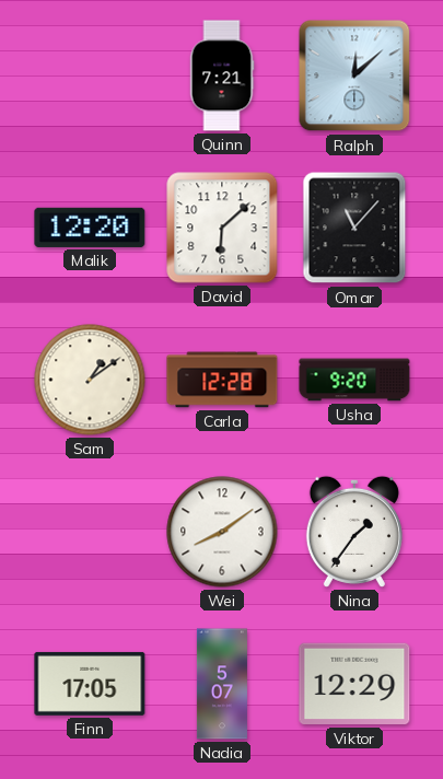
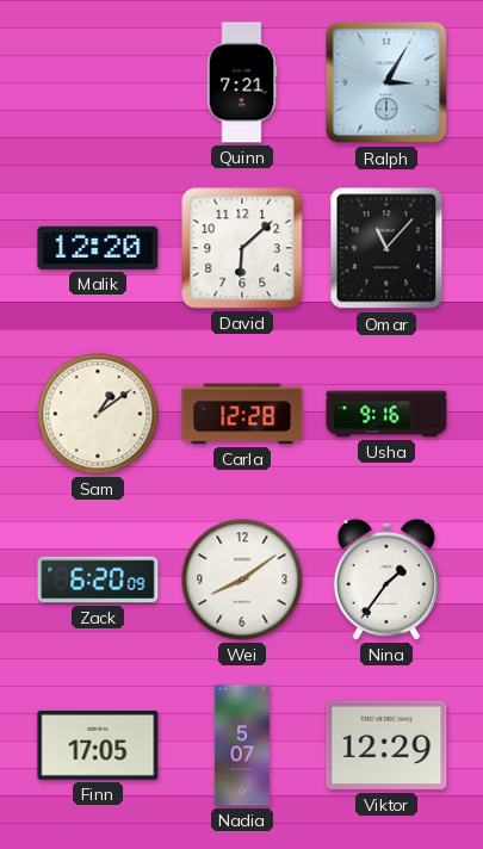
Ralph: 12:08 -> 3:05
Usha: 9:20 -> 9:16
Zack: none -> 6:20
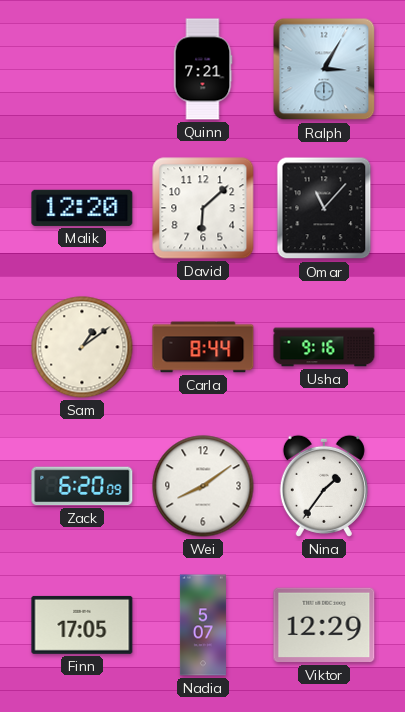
Carla: 12:28 -> 8:44
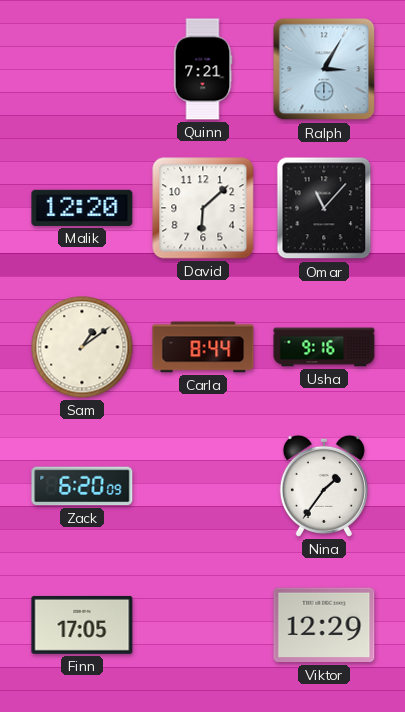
Wei: 8:09 -> none
Nadia: 5:07 -> none
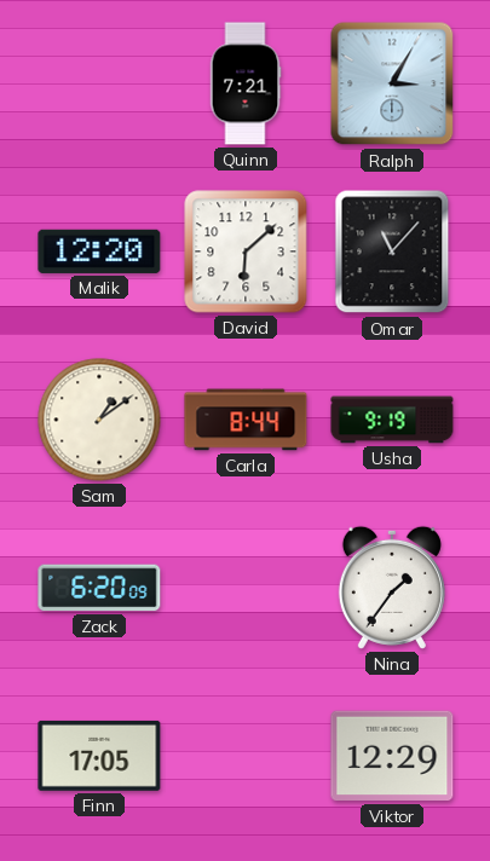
Usha: 9:16 -> 9:19
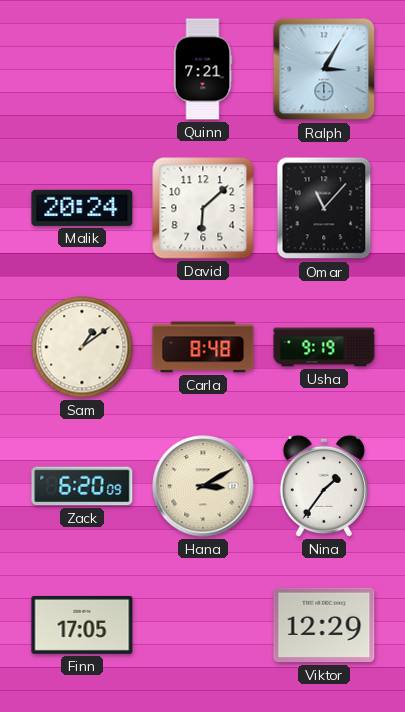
Malik: 12:20 -> 20:24
Carla: 8:44 -> 8:48
Hana: none -> 3:10
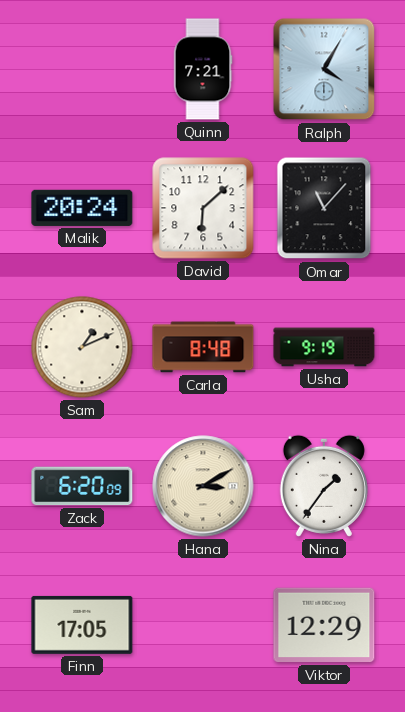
Ralph: 3:05 -> 4:05
Sam: 1:09 -> 1:11
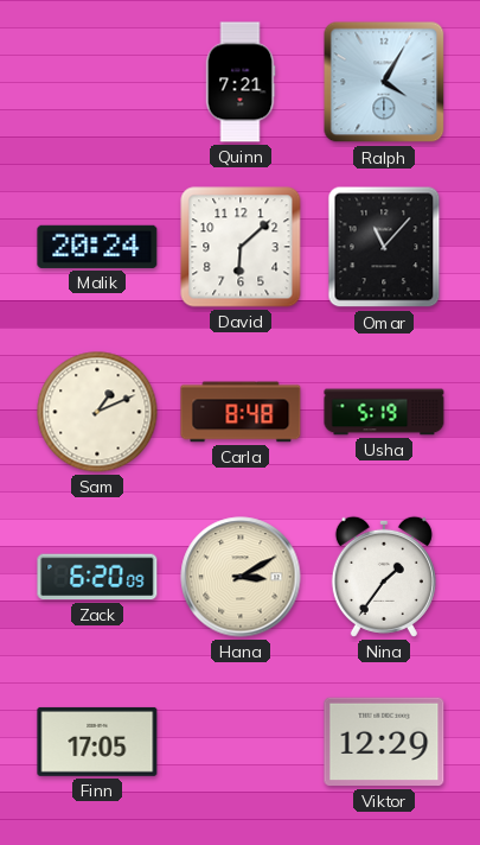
Usha: 9:19 -> 5:19
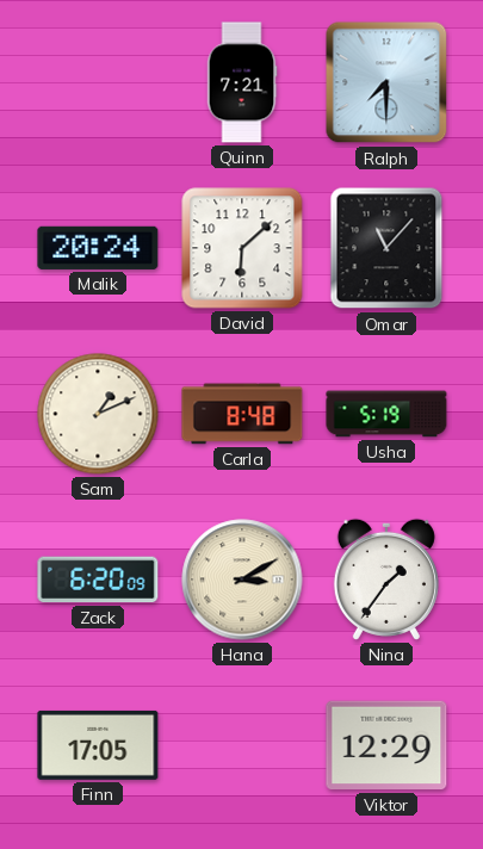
Ralph: 4:05 -> 7:30
